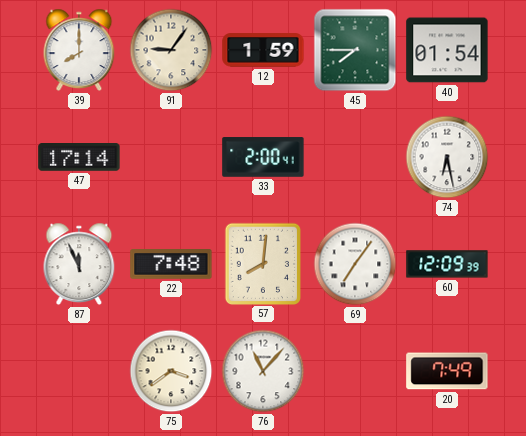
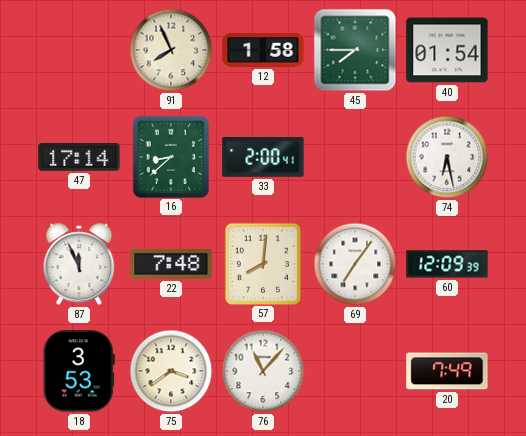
39: 8:00 -> none
91: 9:06 -> 7:56
12: 1:59 -> 1:58
16: none -> 8:38
18: none -> 3:53
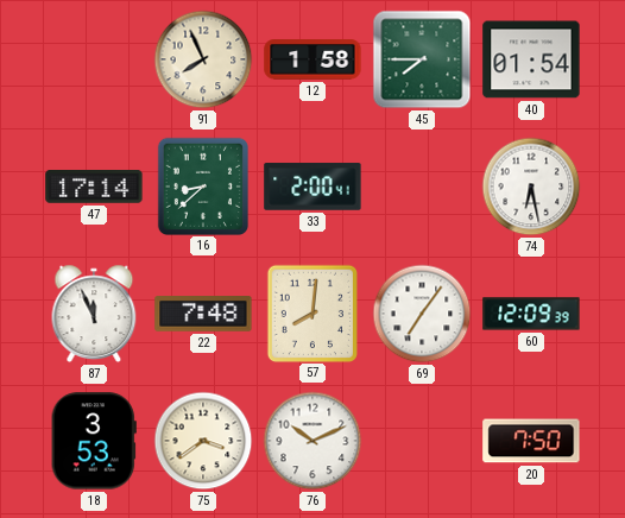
76: 11:07 -> 10:11
20: 7:49 -> 7:50
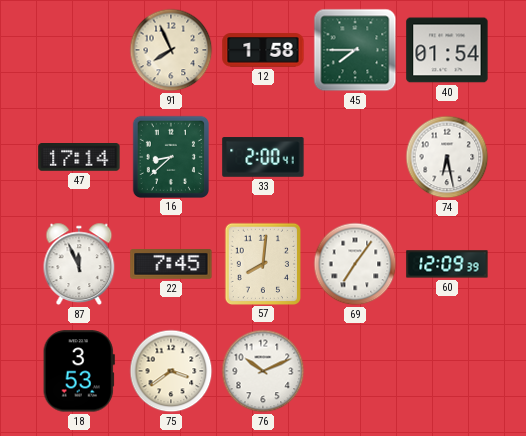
22: 7:48 -> 7:45
20: 7:50 -> none
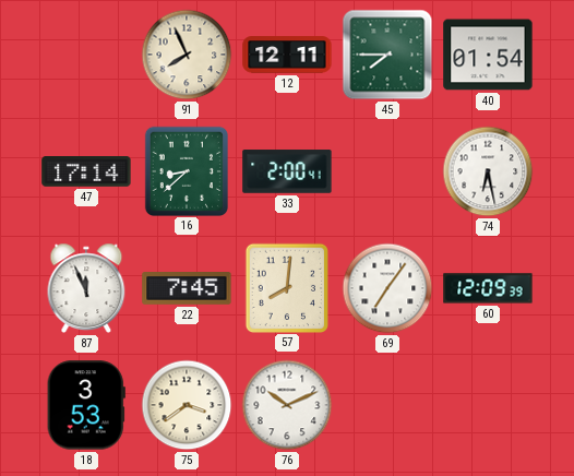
12: 1:58 -> 12:11
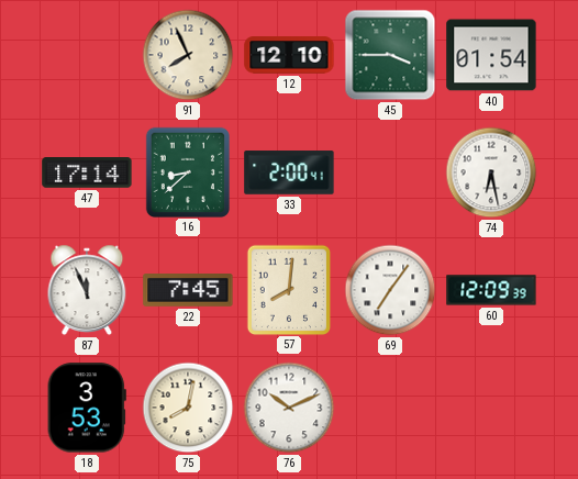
12: 12:11 -> 12:10
45: 7:45 -> 3:45
75: 3:39 -> 8:02
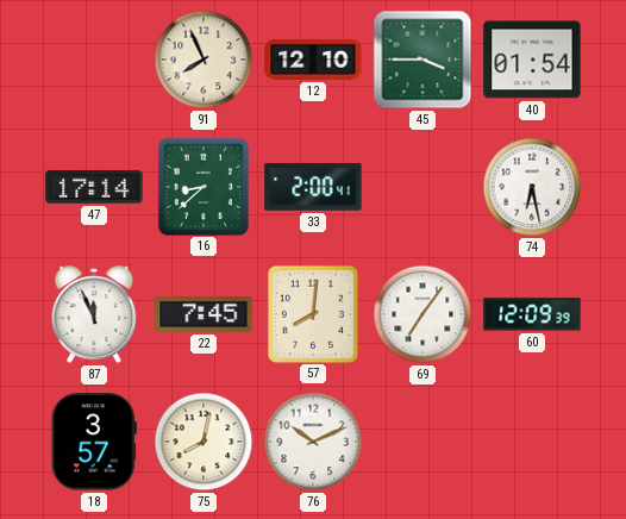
18: 3:53 -> 3:57
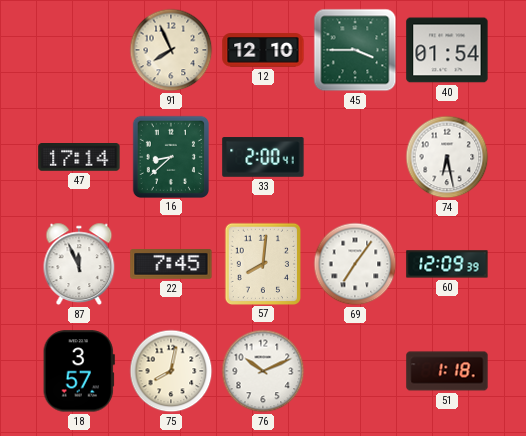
51: none -> 1:18
